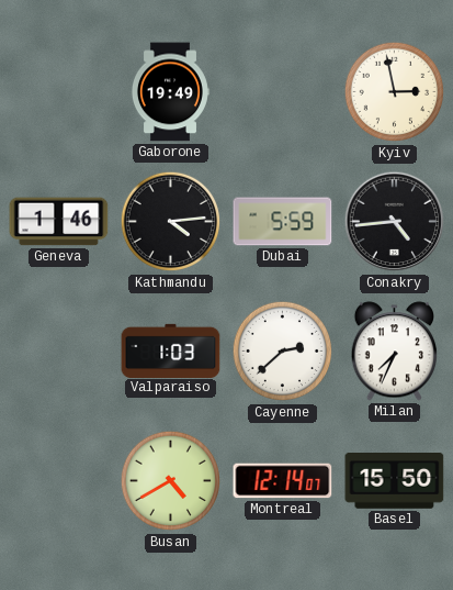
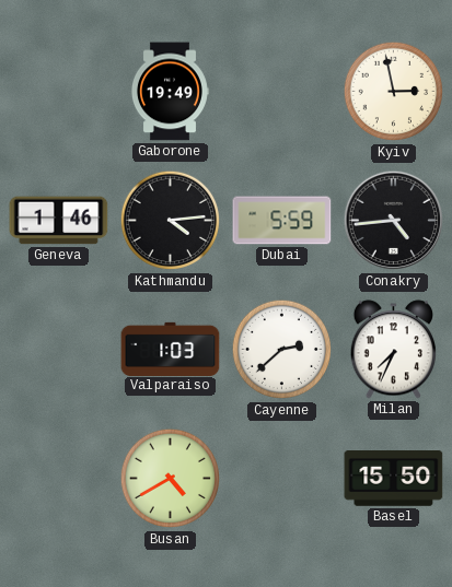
Montreal: 12:14 -> none
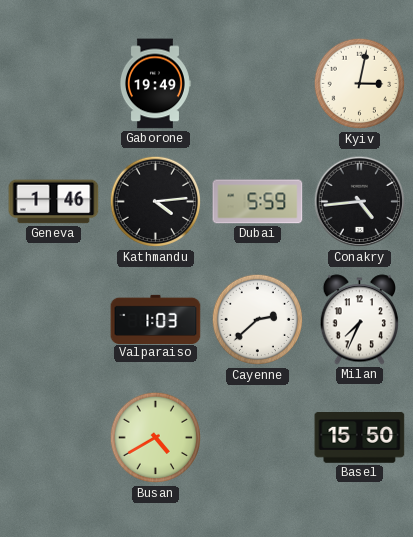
Kyiv: 2:58 -> 3:02
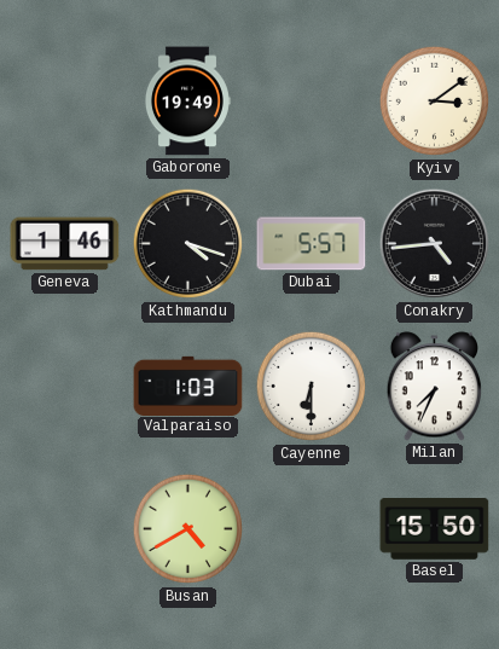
Kyiv: 3:02 -> 3:09
Kathmandu: 4:14 -> 4:18
Dubai: 5:59 -> 5:57
Cayenne: 2:38 -> 6:30
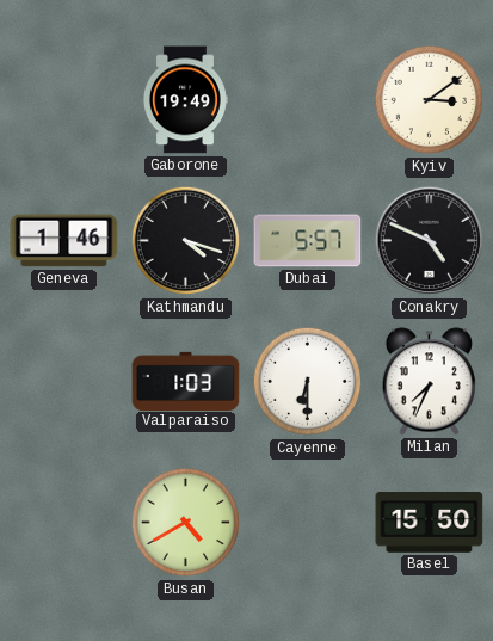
Conakry: 4:44 -> 4:49
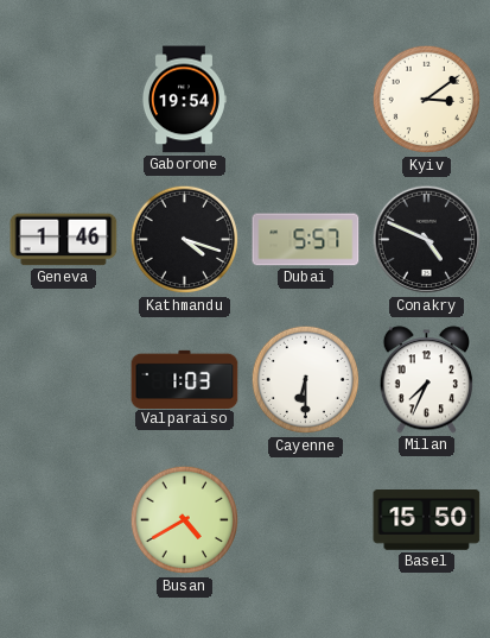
Gaborone: 19:49 -> 19:54
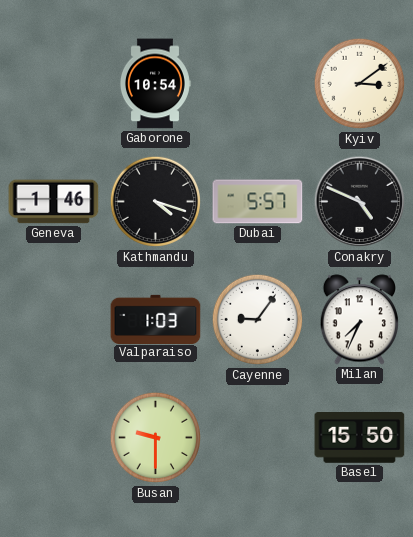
Gaborone: 19:54 -> 10:54
Cayenne: 6:30 -> 9:06
Busan: 4:40 -> 9:30
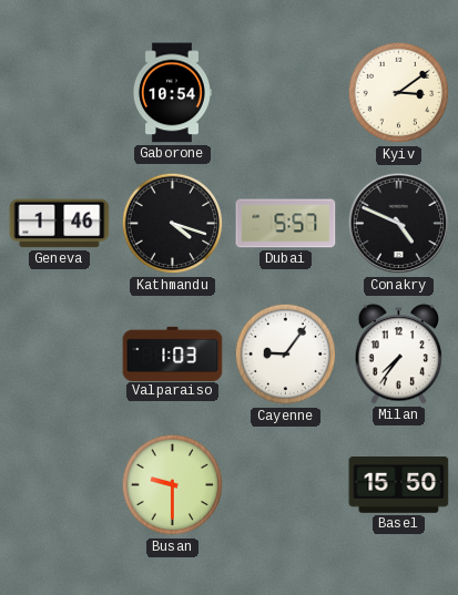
Milan: 7:34 -> 7:36
